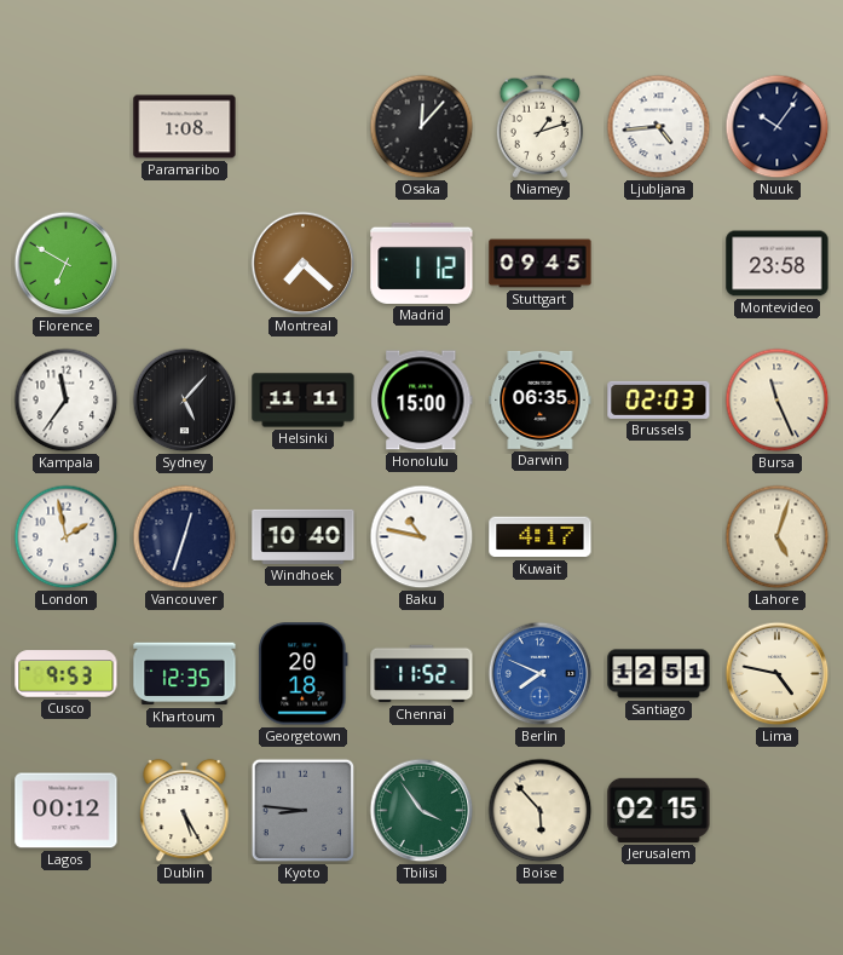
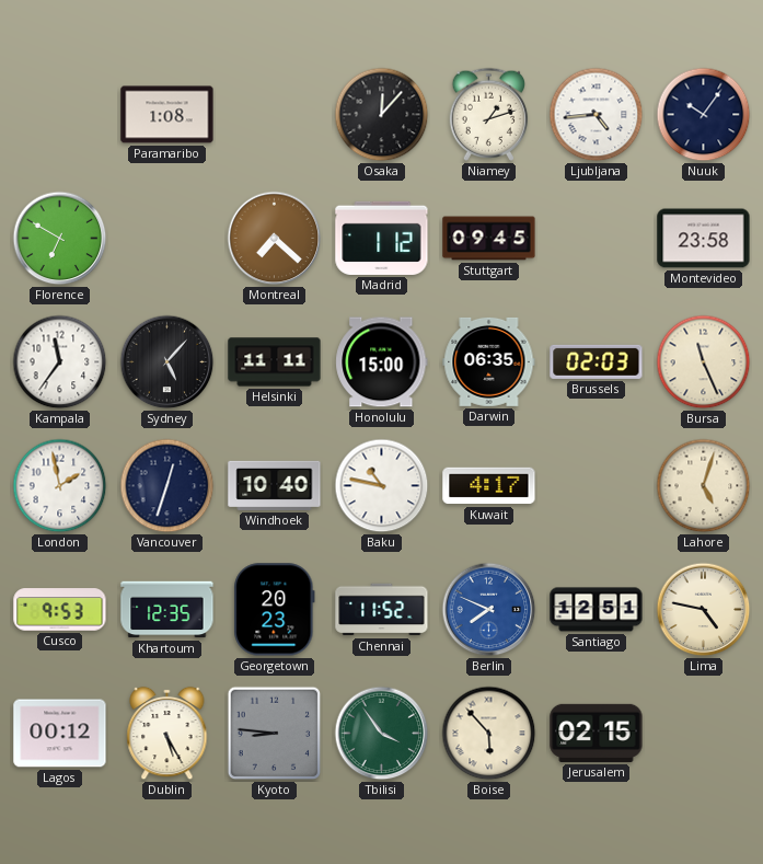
Georgetown: 20:18 -> 20:23
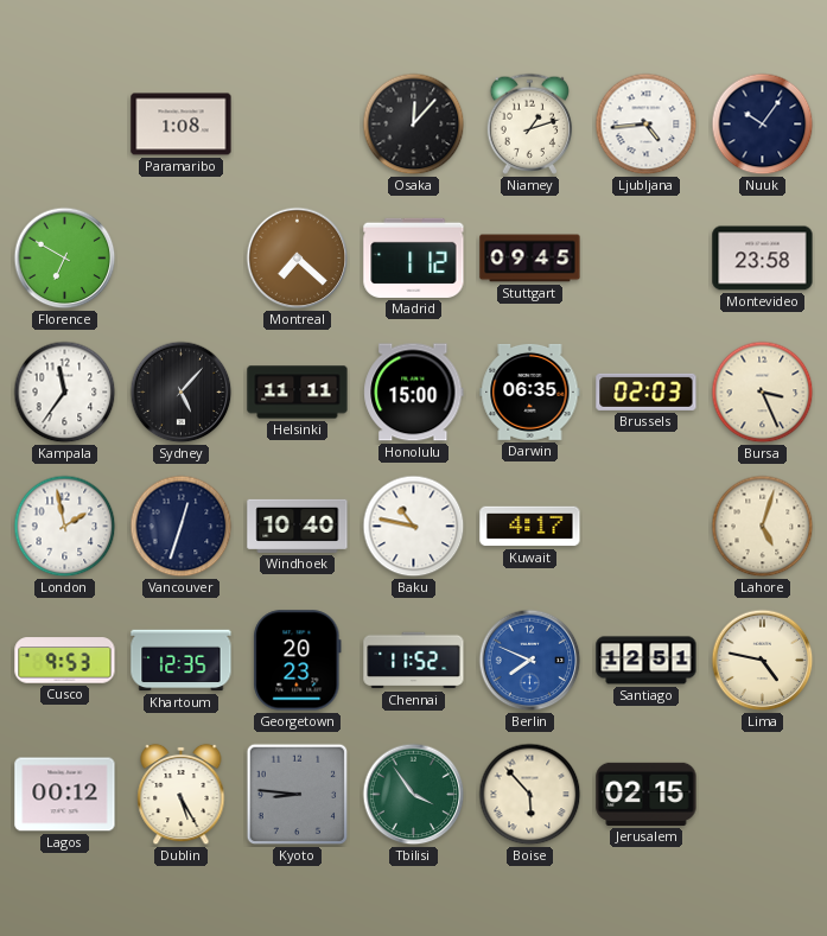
Bursa: 11:26 -> 3:26
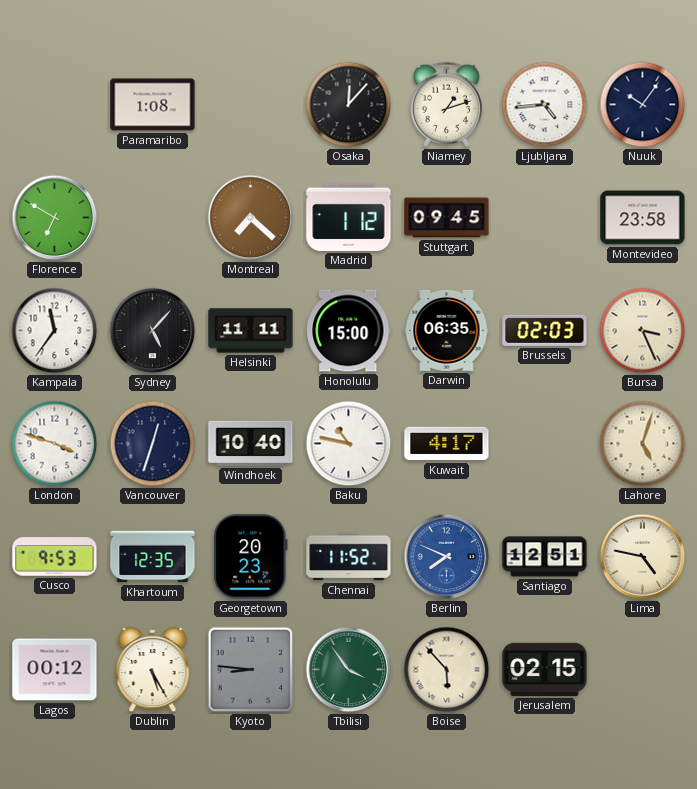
London: 1:58 -> 3:48
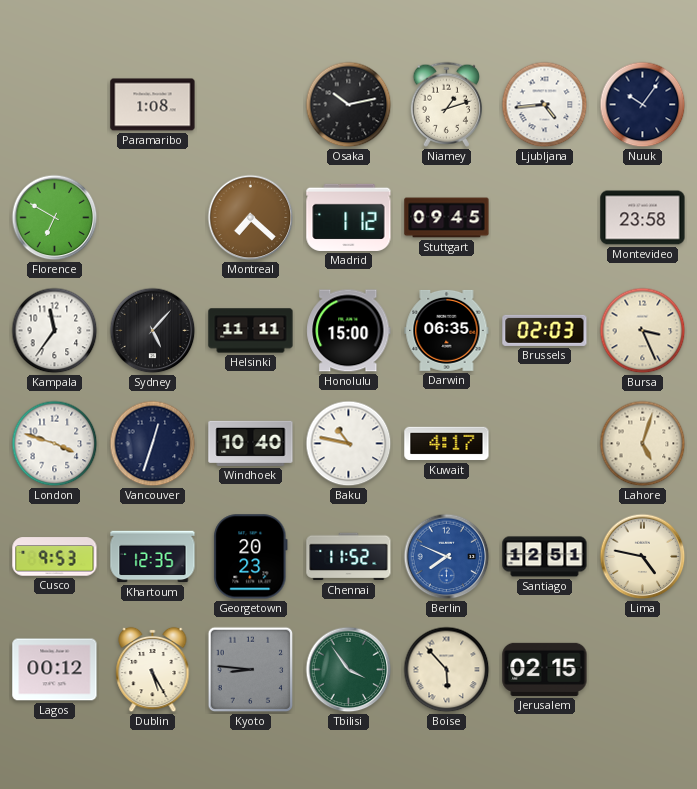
Osaka: 12:07 -> 10:13
